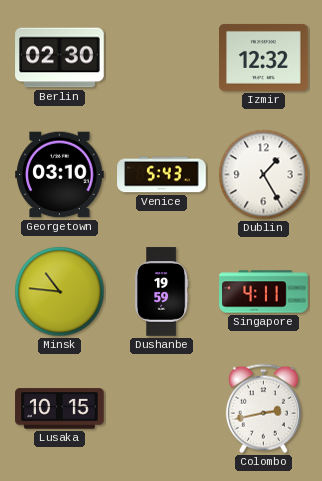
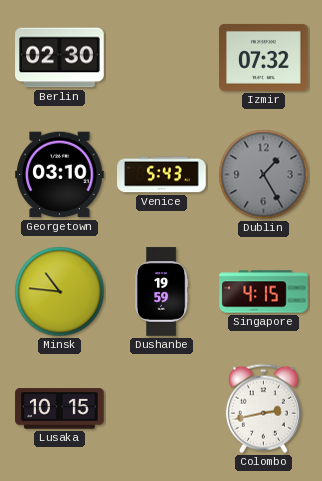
Izmir: 12:32 -> 07:32
Dublin dial: white -> grey
Singapore: 4:11 -> 4:15
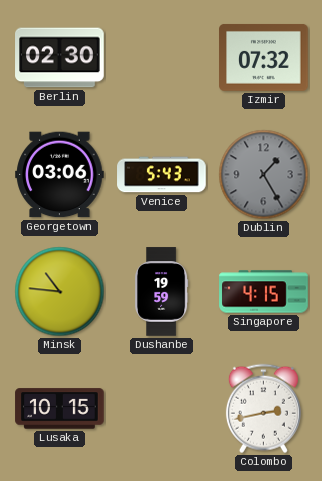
Georgetown: 03:10 -> 03:06
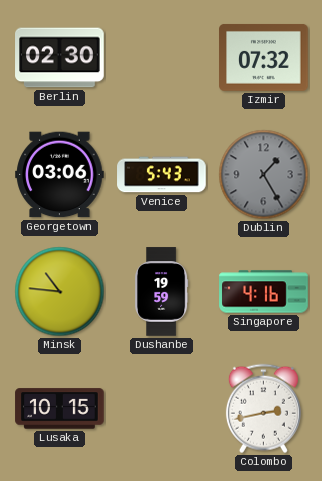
Singapore: 4:15 -> 4:16
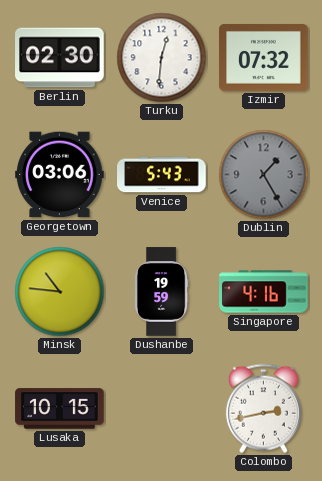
Turku: none -> 12:31
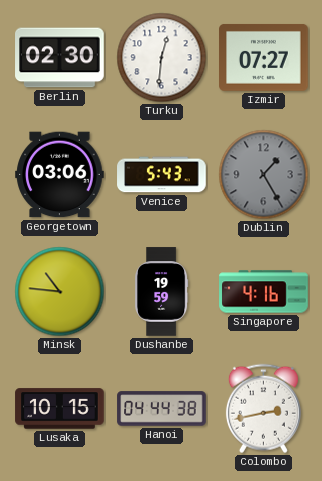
Izmir: 07:32 -> 07:27
Hanoi: none -> 04:44
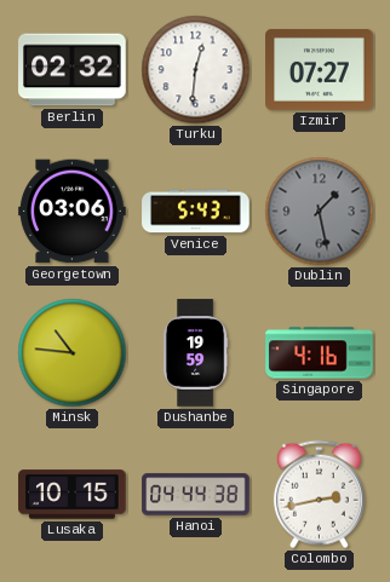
Berlin: 02:30 -> 02:32
Dublin: 1:25 -> 1:28
